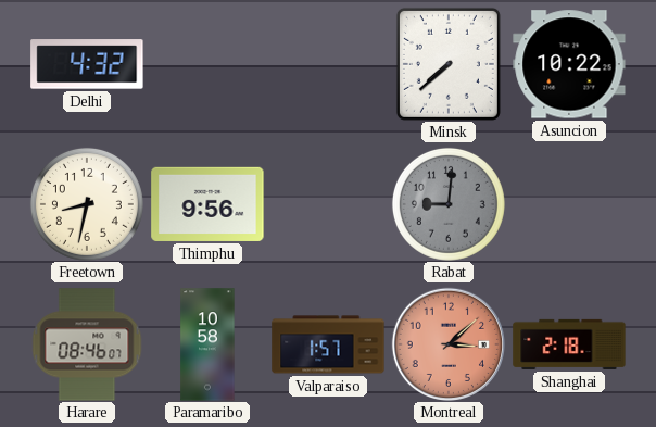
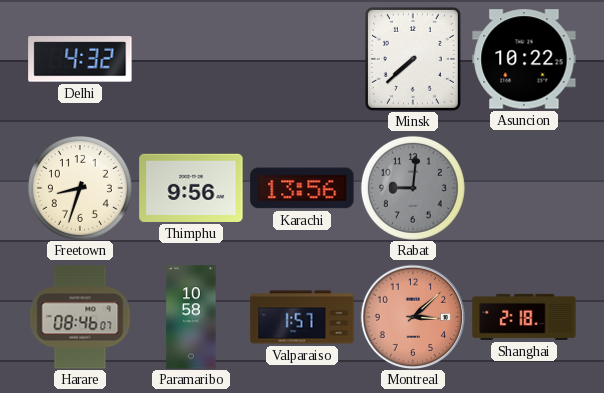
Freetown: 8:32 -> 8:33
Karachi: none -> 13:56
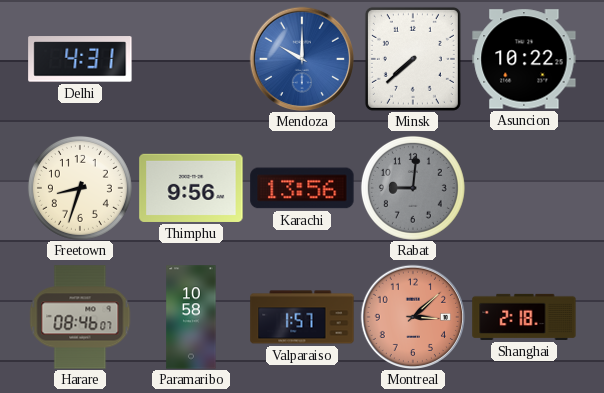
Delhi: 4:32 -> 4:31
Mendoza: none -> 10:00
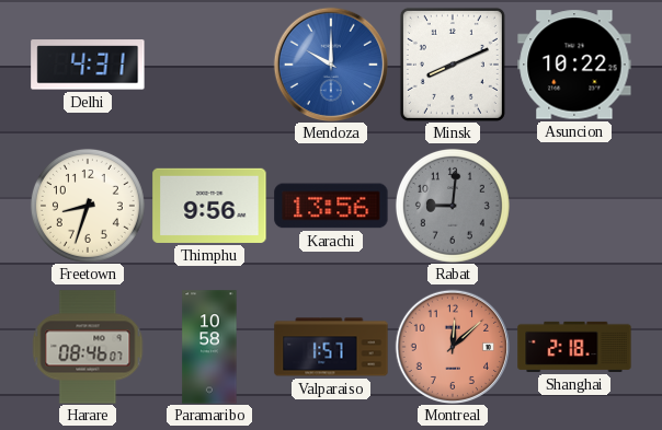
Minsk: 7:38 -> 8:11
Montreal: 3:08 -> 12:08
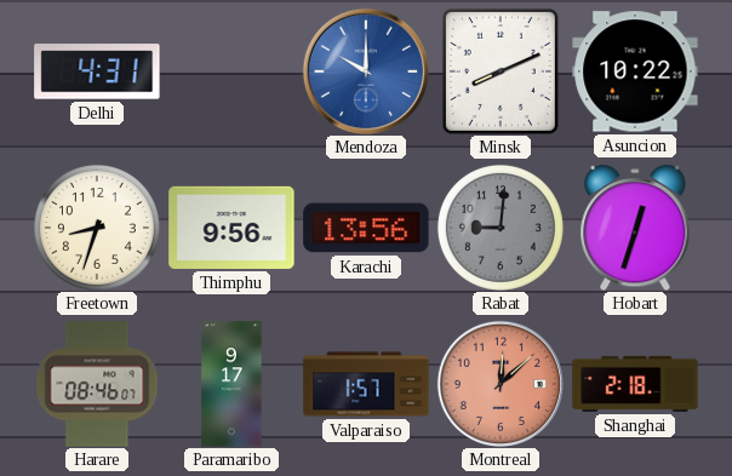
Hobart: none -> 12:33
Paramaribo: 10:58 -> 9:17
